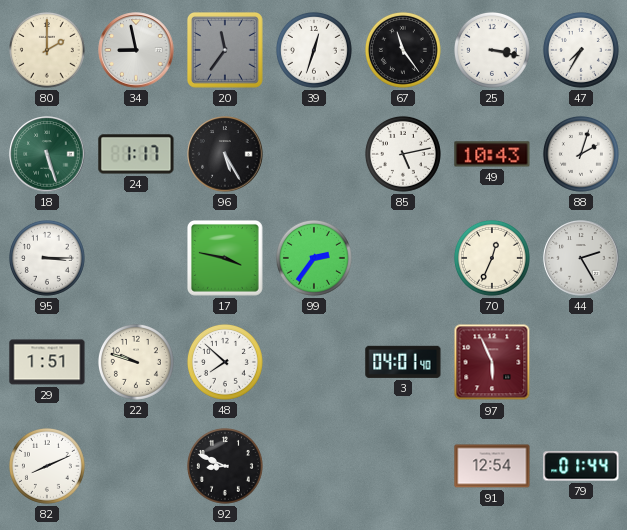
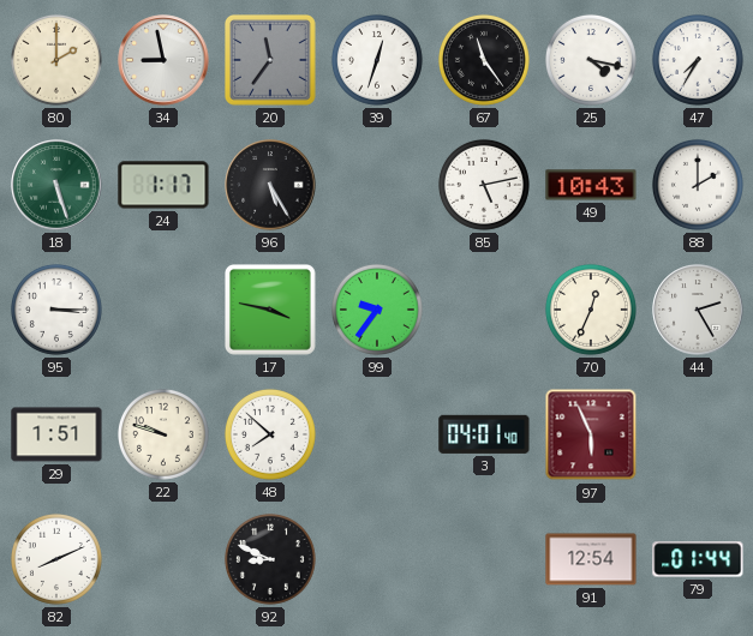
25: 3:17 -> 4:17
88: 2:03 -> 2:00
99: 2:36 -> 9:36
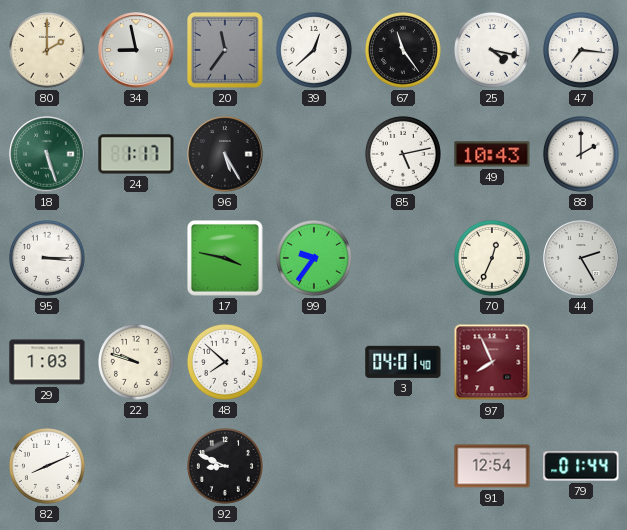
39: 12:33 -> 12:38
47: 7:35 -> 7:16
29: 1:51 -> 1:03
97: 5:56 -> 7:56
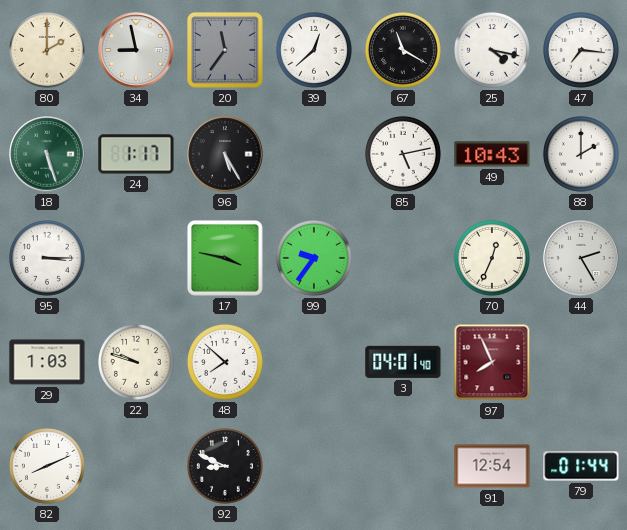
67: 11:24 -> 11:20
